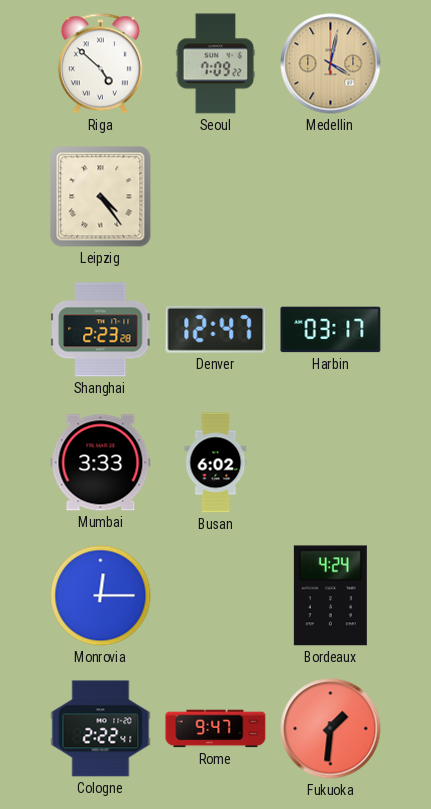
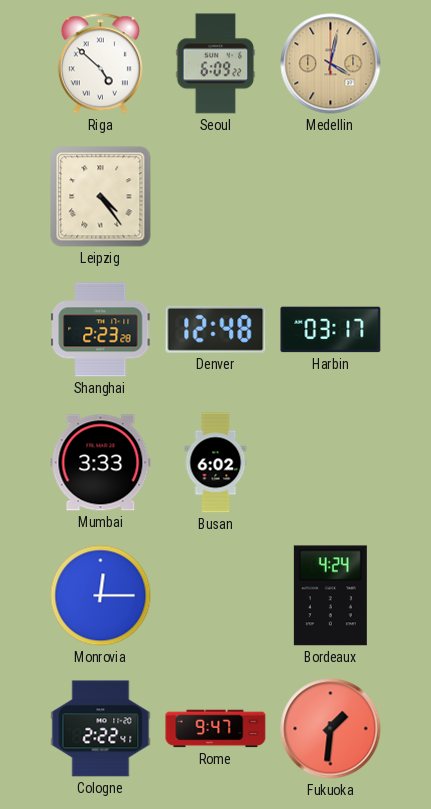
Seoul: 7:09 -> 6:09
Denver: 12:47 -> 12:48
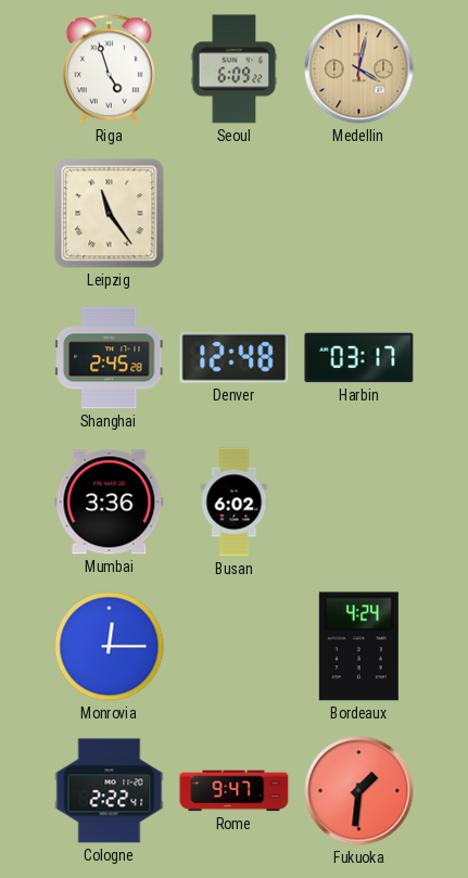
Riga: 4:52 -> 4:57
Leipzig: 4:24 -> 11:24
Shanghai: 2:23 -> 2:45
Mumbai: 3:33 -> 3:36
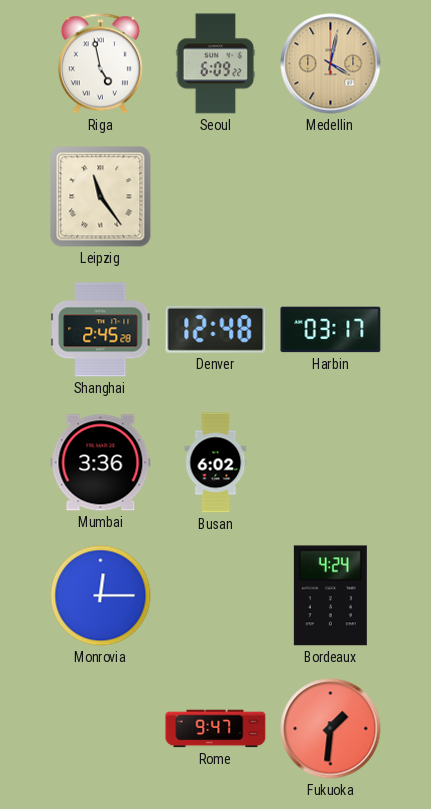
Riga: 4:57 -> 4:58
Cologne: 2:22 -> none
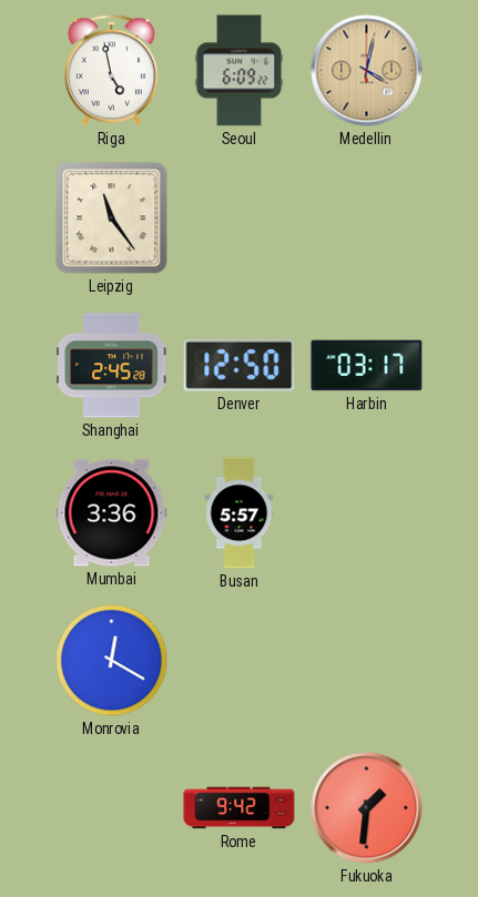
Denver: 12:48 -> 12:50
Busan: 6:02 -> 5:57
Monrovia: 12:15 -> 12:20
Bordeaux: 4:24 -> none
Rome: 9:47 -> 9:42
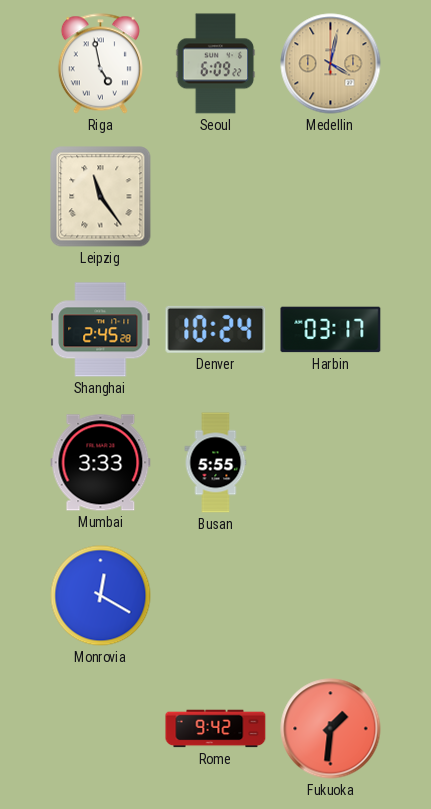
Denver: 12:50 -> 10:24
Mumbai: 3:36 -> 3:33
Busan: 5:57 -> 5:55
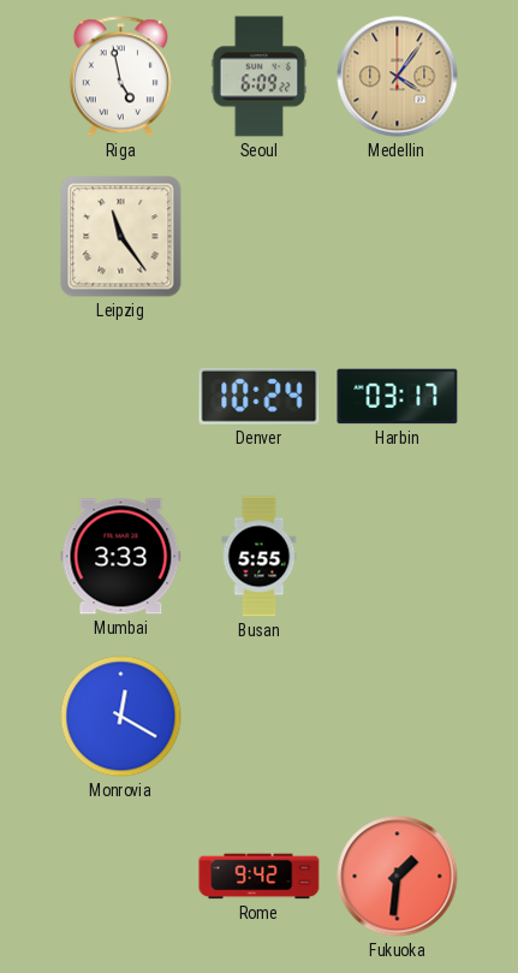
Medellin: 4:02 -> 4:06
Shanghai: 2:45 -> none
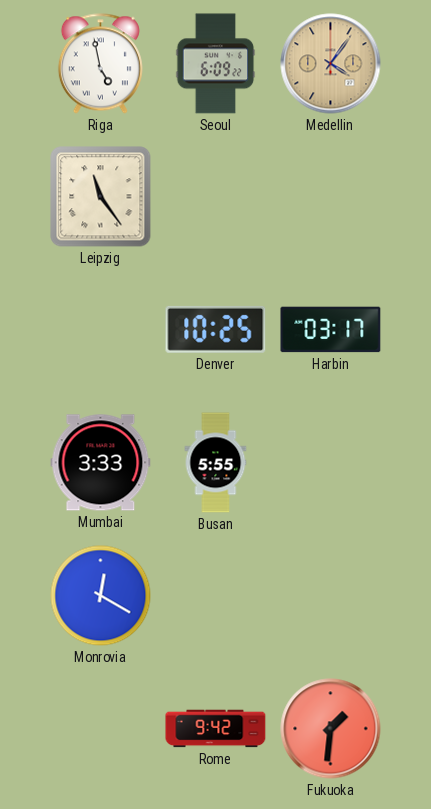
Denver: 10:24 -> 10:25
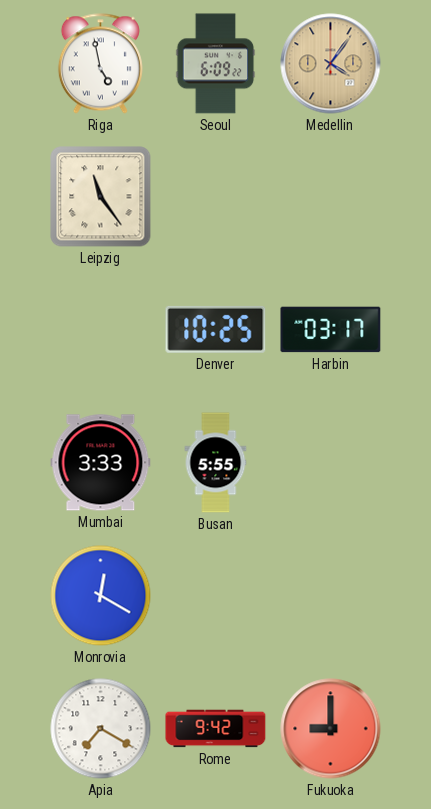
Apia: none -> 7:20
Fukuoka: 1:31 -> 9:00
